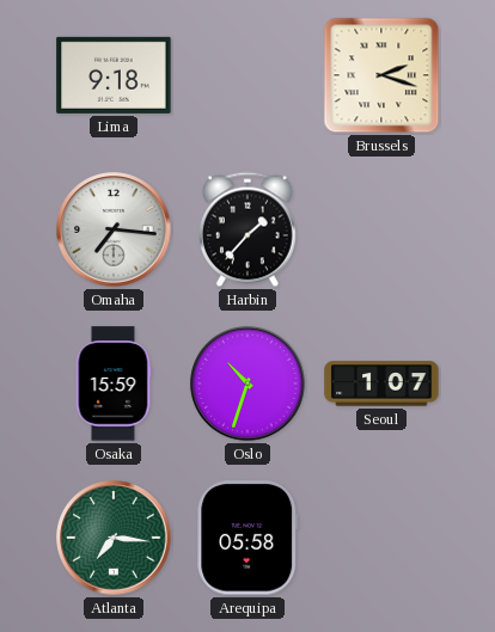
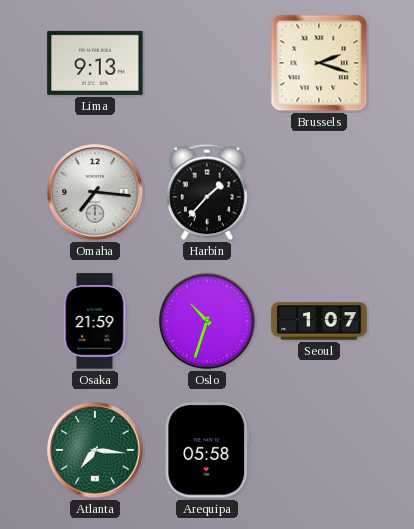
Lima: 9:18 -> 9:13
Osaka: 15:59 -> 21:59
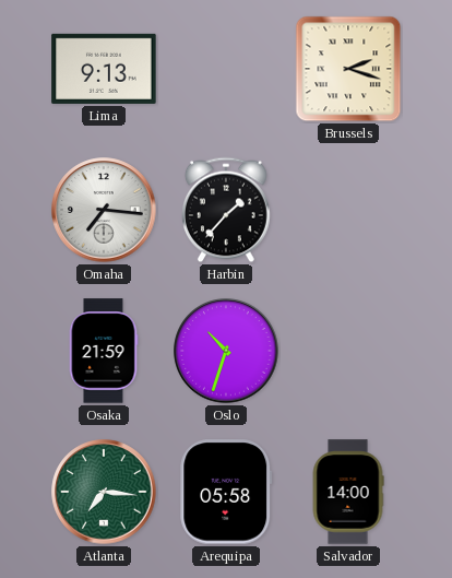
Seoul: 1:07 -> none
Salvador: none -> 14:00
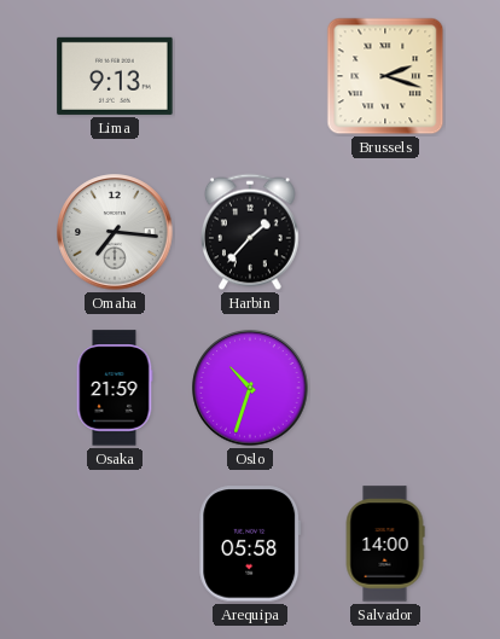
Atlanta: 7:16 -> none
